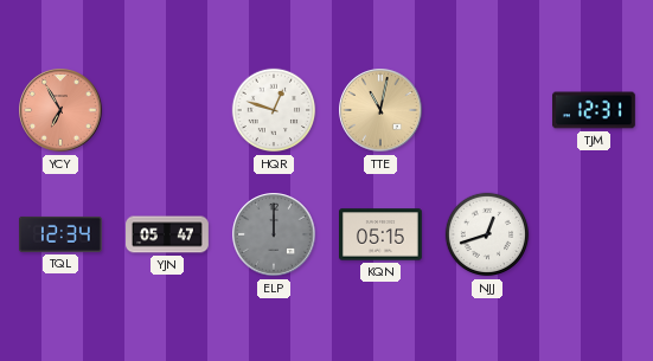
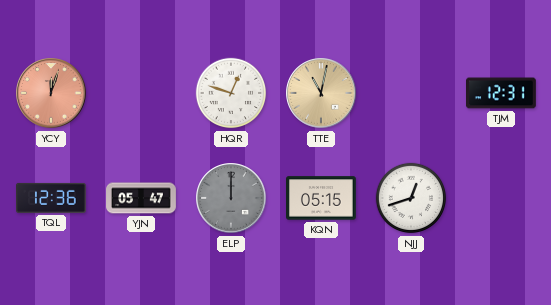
YCY: 6:55 -> 12:03
TQL: 12:34 -> 12:36
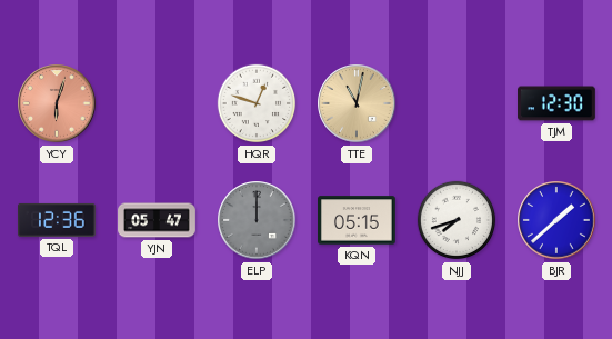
YCY: 12:03 -> 6:03
TJM: 12:31 -> 12:30
NJJ: 12:42 -> 7:42
BJR: none -> 1:38
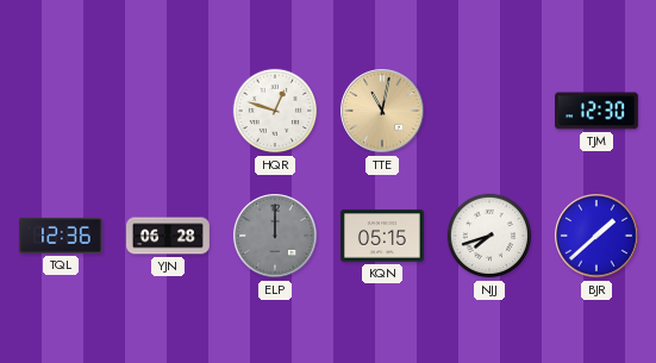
YCY: 6:03 -> none
YJN: 05:47 -> 06:28
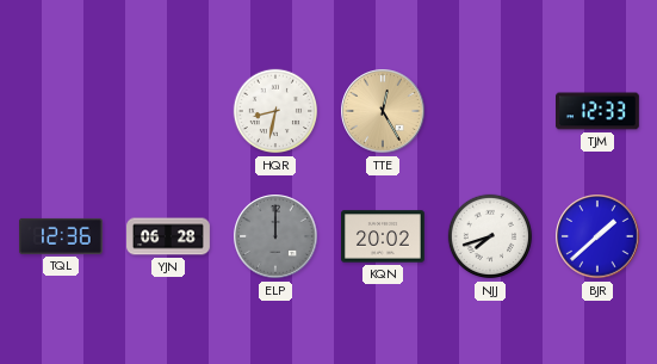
HQR: 12:48 -> 8:32
TTE: 11:02 -> 12:25
TJM: 12:30 -> 12:33
KQN: 05:15 -> 20:02
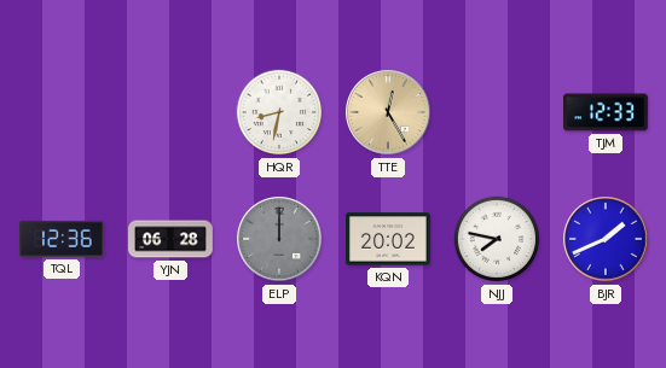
NJJ: 7:42 -> 7:47
BJR: 1:38 -> 1:41
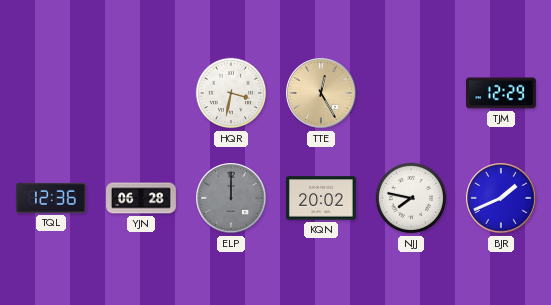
HQR: 8:32 -> 3:32
TJM: 12:33 -> 12:29
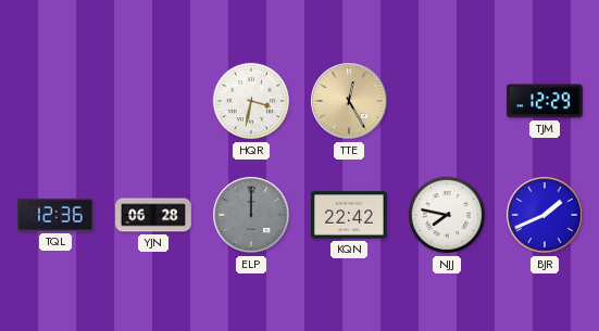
KQN: 20:02 -> 22:42
